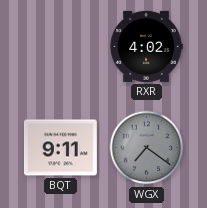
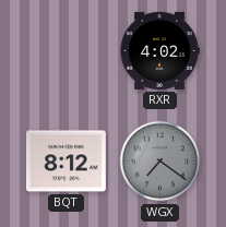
BQT: 9:11 -> 8:12
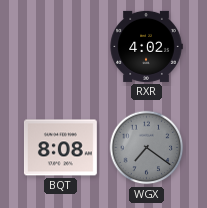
BQT: 8:12 -> 8:08
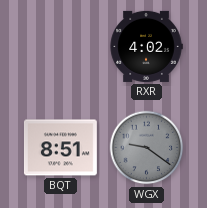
BQT: 8:08 -> 8:51
WGX: 7:21 -> 9:21
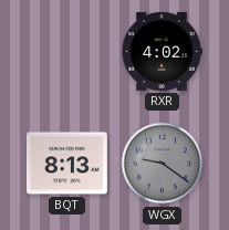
BQT: 8:51 -> 8:13
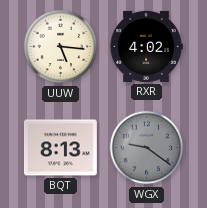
UUW: none -> 5:16
